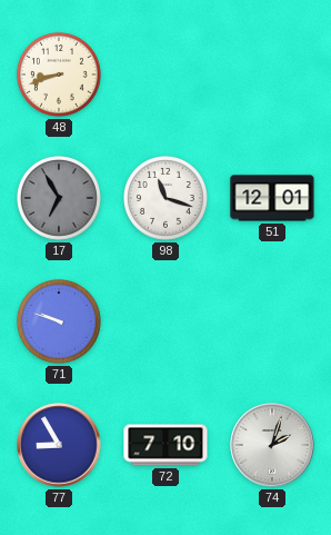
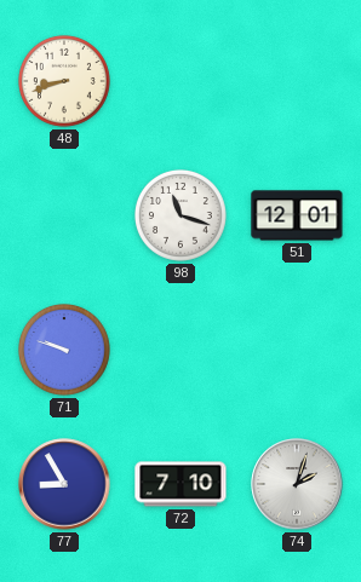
17: 6:55 -> none
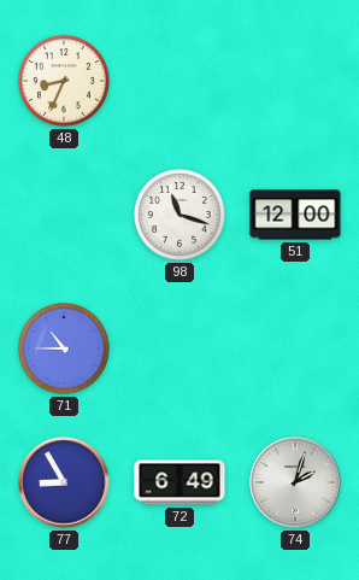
48: 8:42 -> 8:34
51: 12:01 -> 12:00
71: 9:48 -> 10:45
72: 7:10 -> 6:49
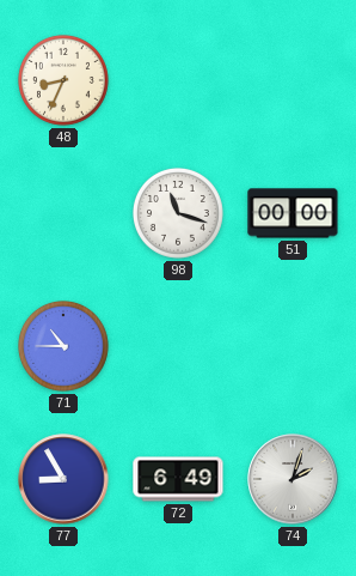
51: 12:00 -> 00:00
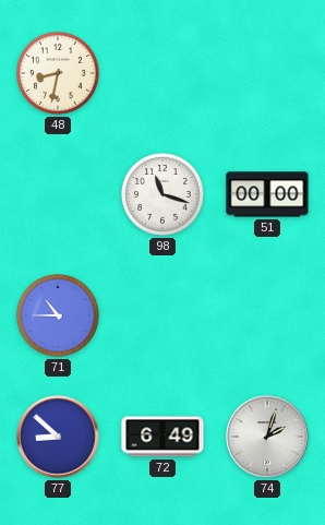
48: 8:34 -> 8:32
77: 8:55 -> 8:52
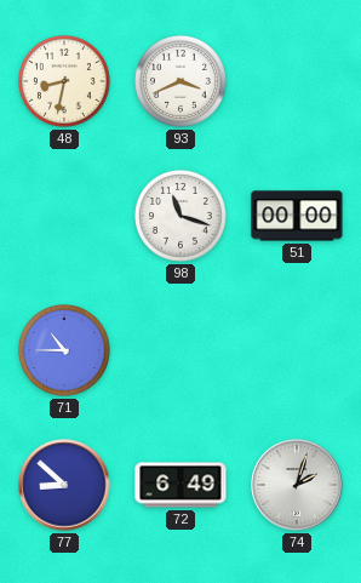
93: none -> 3:41
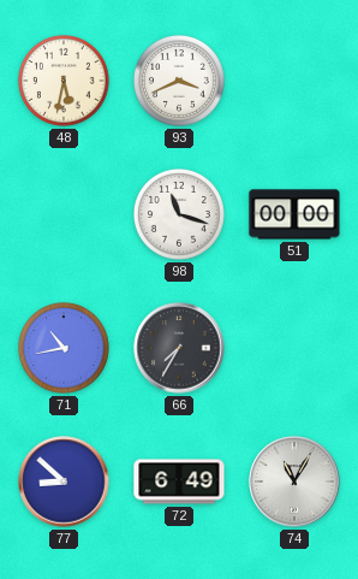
48: 8:32 -> 5:32
71: 10:45 -> 10:43
66: none -> 7:35
74: 2:03 -> 11:05
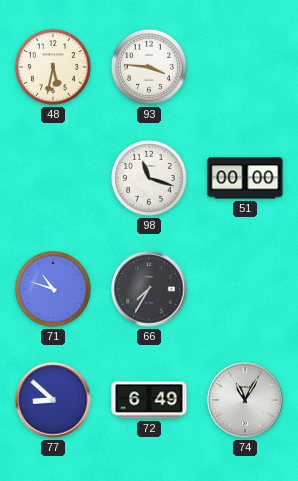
93: 3:41 -> 3:46
71: 10:43 -> 10:48
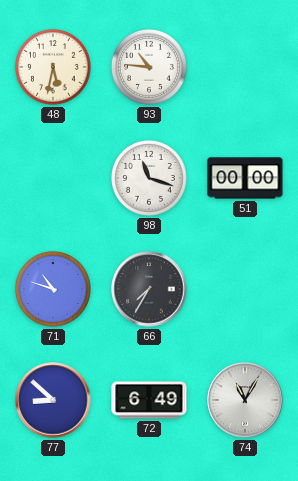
93: 3:46 -> 10:46
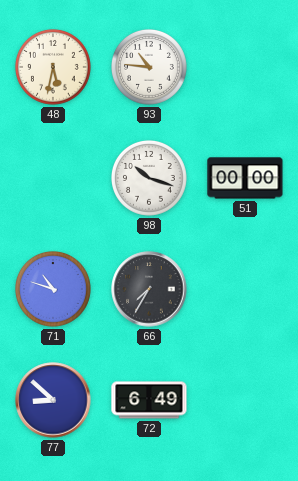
98: 11:18 -> 10:18
74: 11:05 -> none
